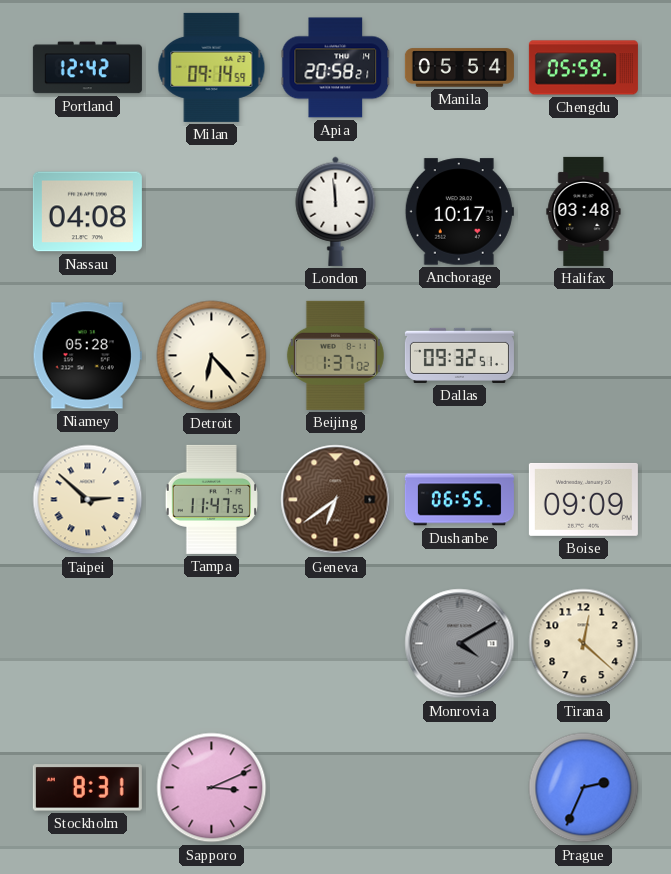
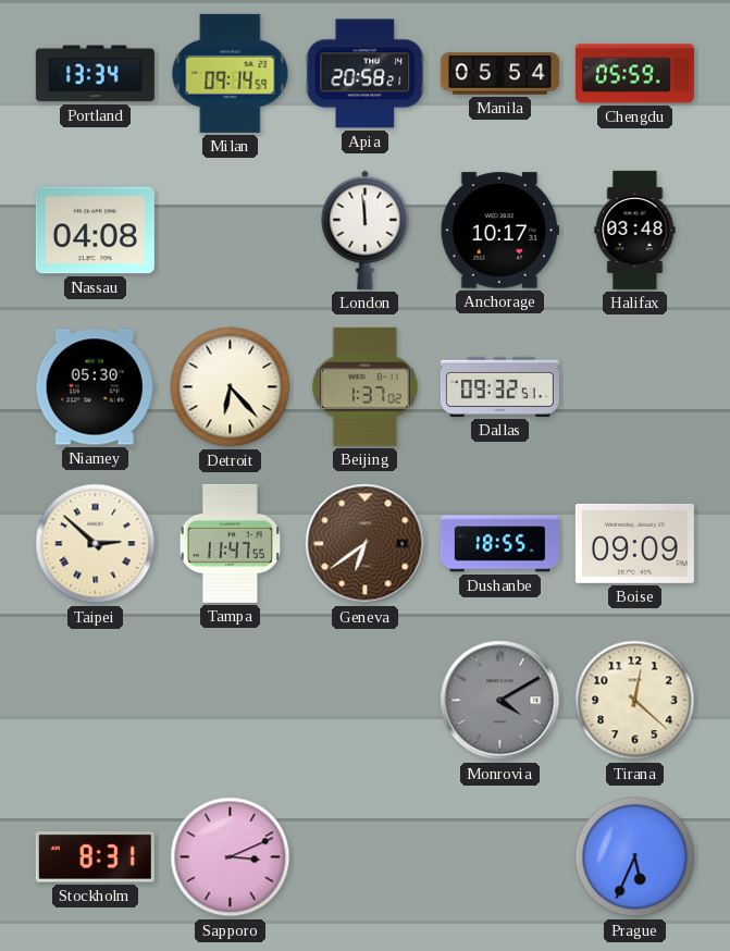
Portland: 12:42 -> 13:34
Niamey: 05:28 -> 05:30
Dushanbe: 06:55 -> 18:55
Prague: 2:34 -> 5:34
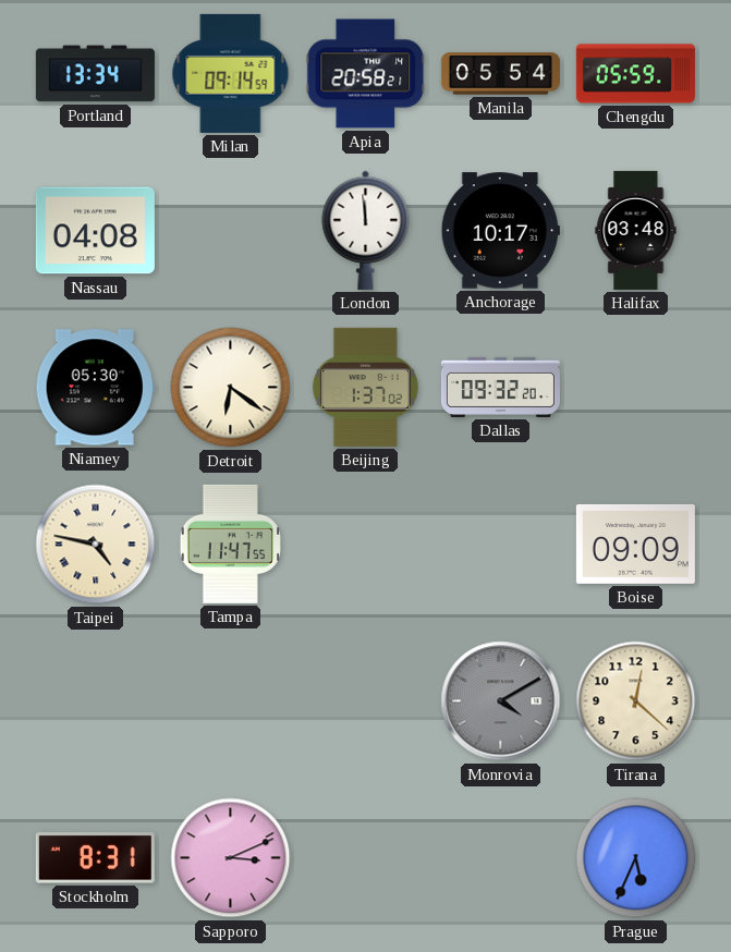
Detroit: 6:23 -> 6:21
Dallas: 09:32:51 -> 09:32:20
Taipei: 2:52 -> 4:47
Geneva: 6:39 -> none
Dushanbe: 18:55 -> none
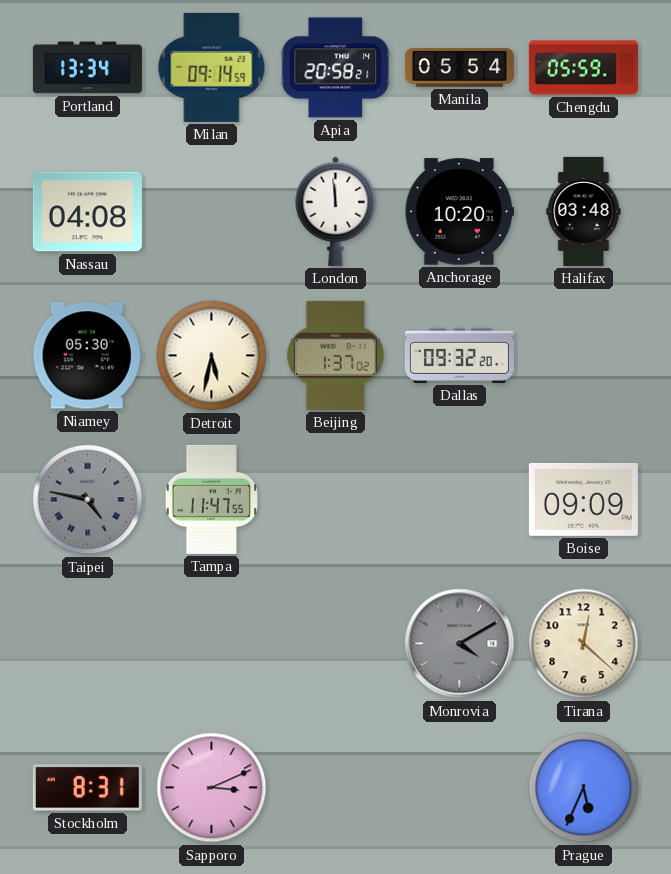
Anchorage: 10:17 -> 10:20
Detroit: 6:21 -> 5:32
Taipei dial: cream -> grey
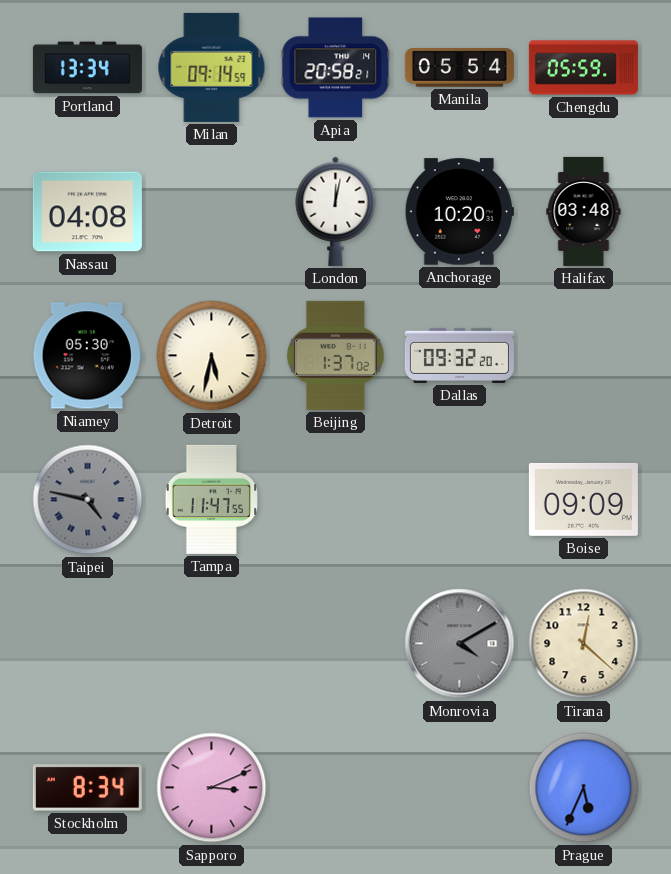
London: 11:59 -> 12:02
Stockholm: 8:31 -> 8:34
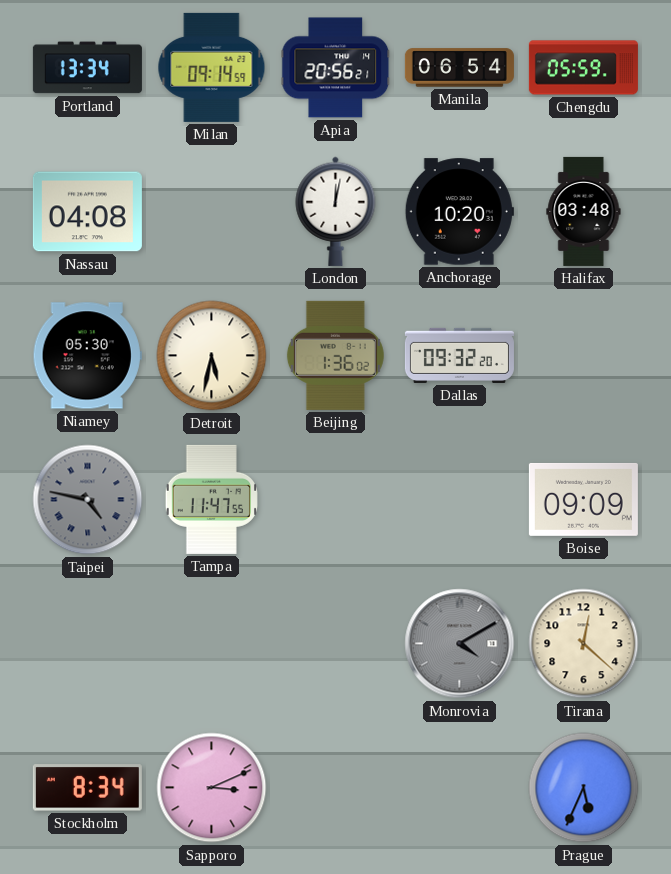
Apia: 20:58 -> 20:56
Manila: 05:54 -> 06:54
Beijing: 1:37 -> 1:36
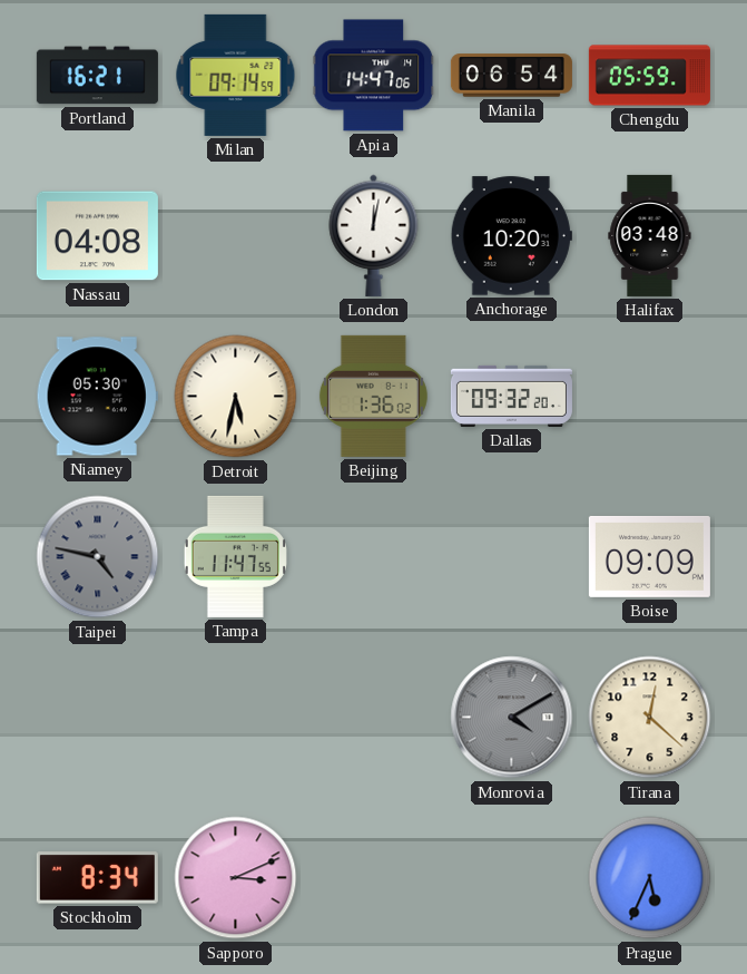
Portland: 13:34 -> 16:21
Apia: 20:56 -> 14:47
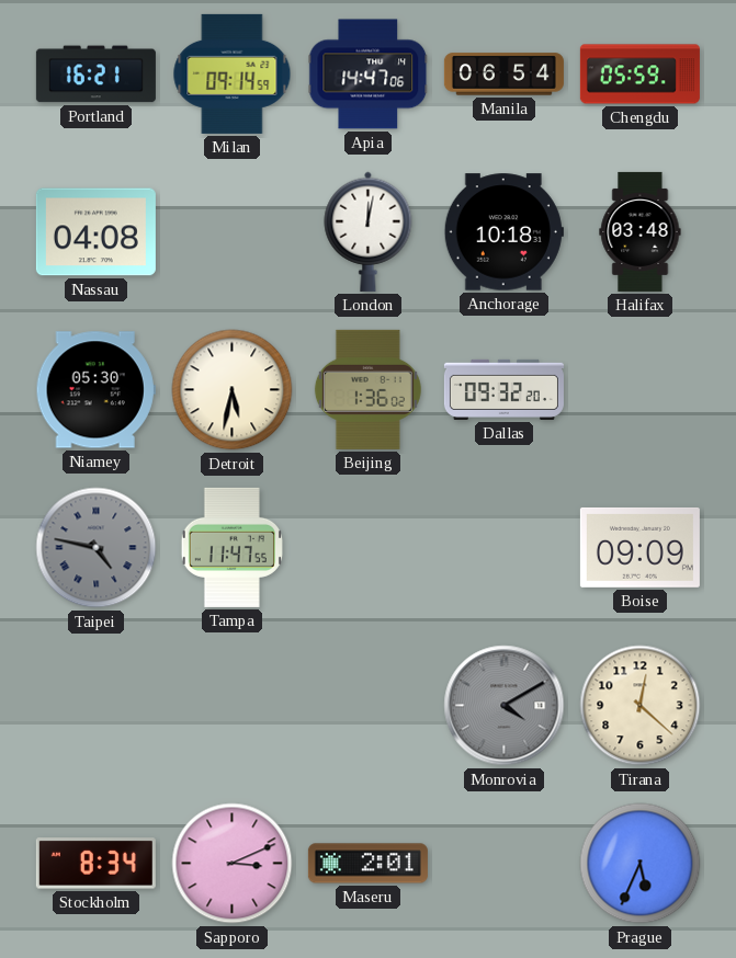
Anchorage: 10:20 -> 10:18
Maseru: none -> 2:01
